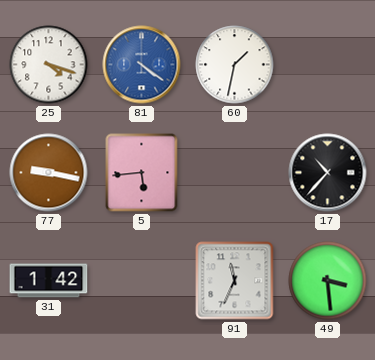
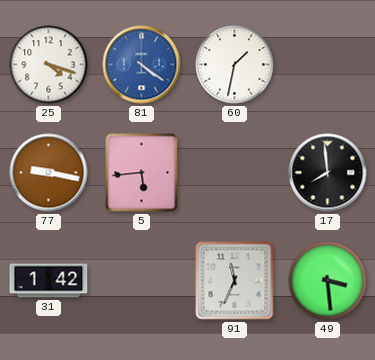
17: 10:37 -> 7:59
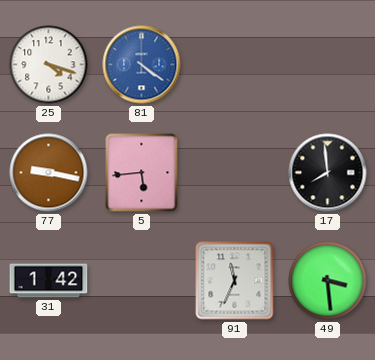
60: 1:32 -> none
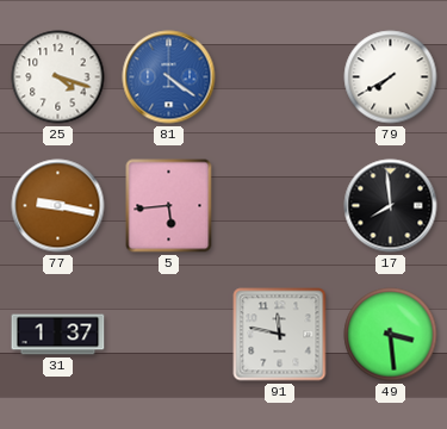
79: none -> 7:40
31: 1:42 -> 1:37
91: 11:34 -> 11:47
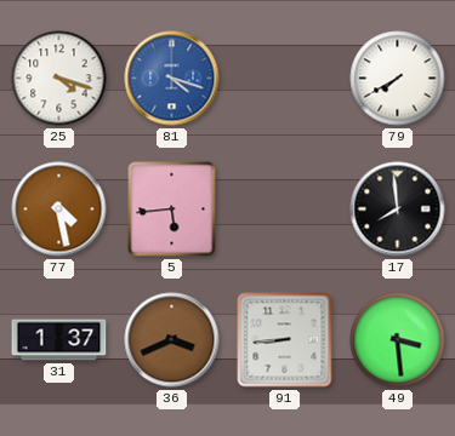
81: 4:21 -> 4:18
77: 9:17 -> 4:28
36: none -> 3:41
91: 11:47 -> 8:44
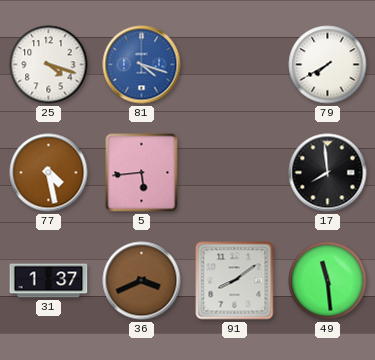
91: 8:44 -> 8:09
49: 3:29 -> 11:29
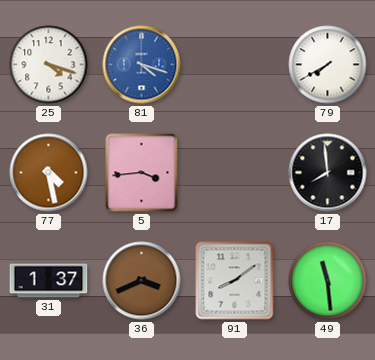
5: 5:44 -> 3:44
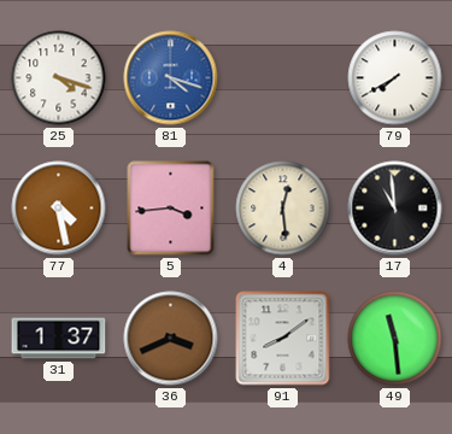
4: none -> 12:29
17: 7:59 -> 10:59
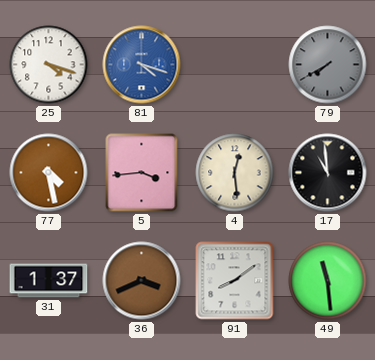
79 dial: white -> grey
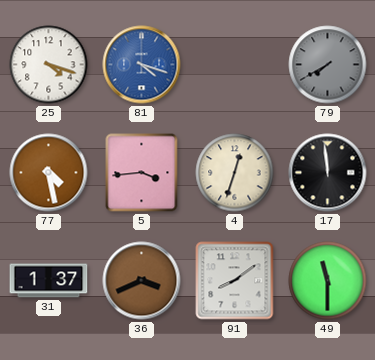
4: 12:29 -> 12:33
17: 10:59 -> 11:59
49: 11:29 -> 11:30
